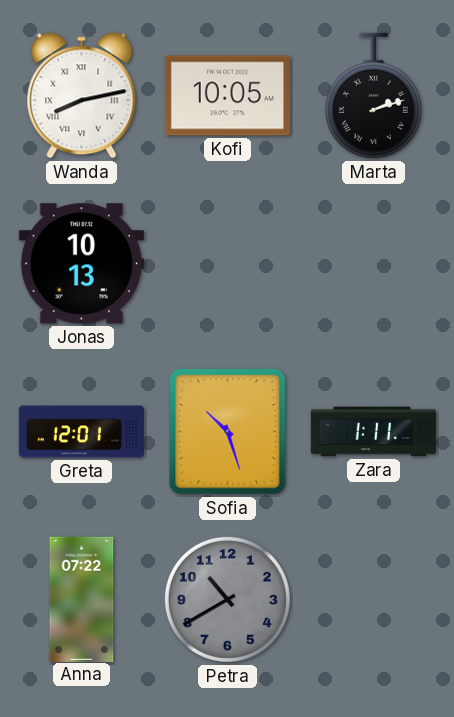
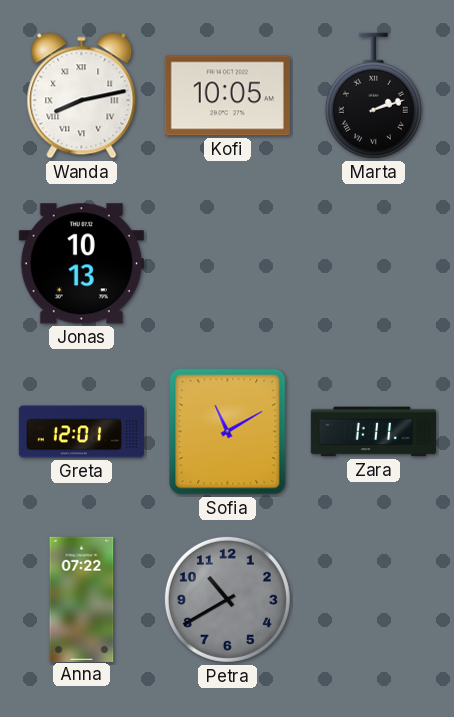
Sofia: 10:27 -> 11:10
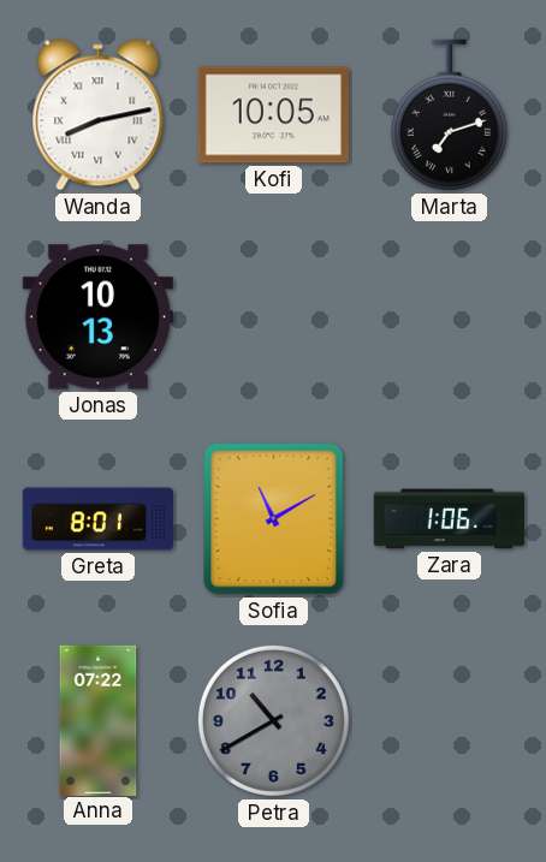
Marta: 2:12 -> 7:12
Greta: 12:01 -> 8:01
Zara: 1:11 -> 1:06
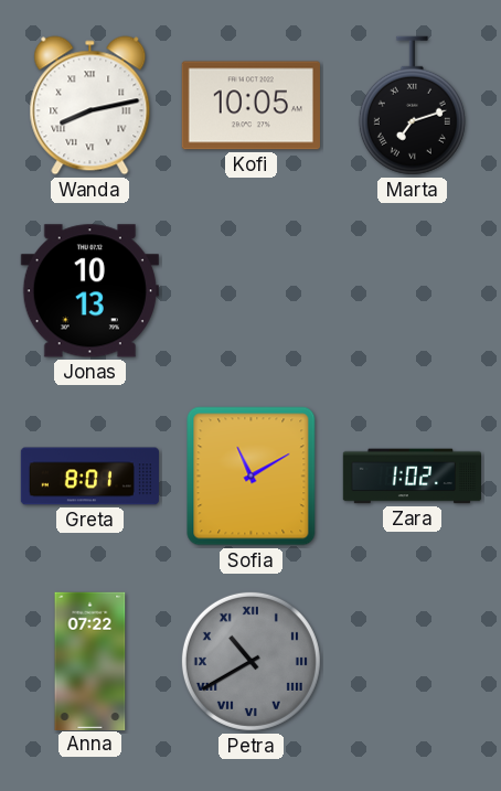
Zara: 1:06 -> 1:02
Petra numerals: Arabic -> Roman
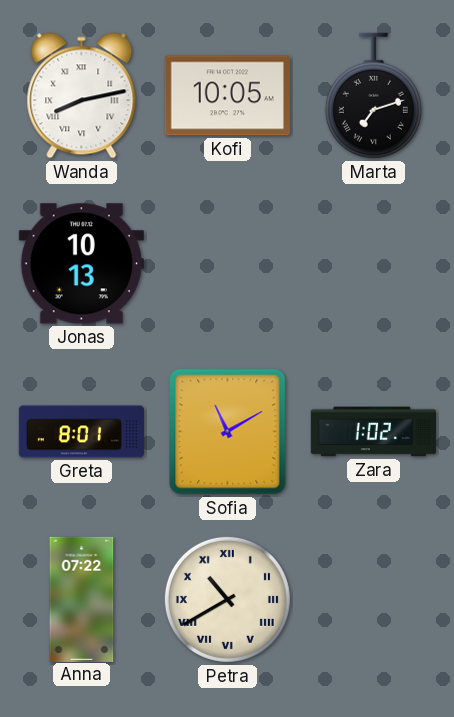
Petra dial: grey -> cream
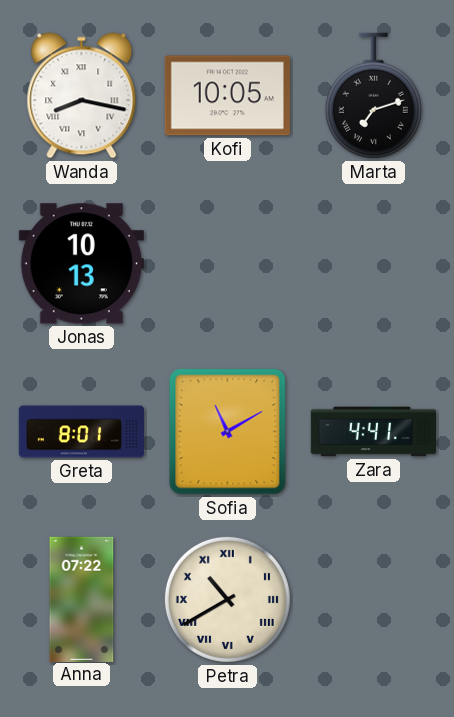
Wanda: 8:13 -> 8:17
Zara: 1:02 -> 4:41
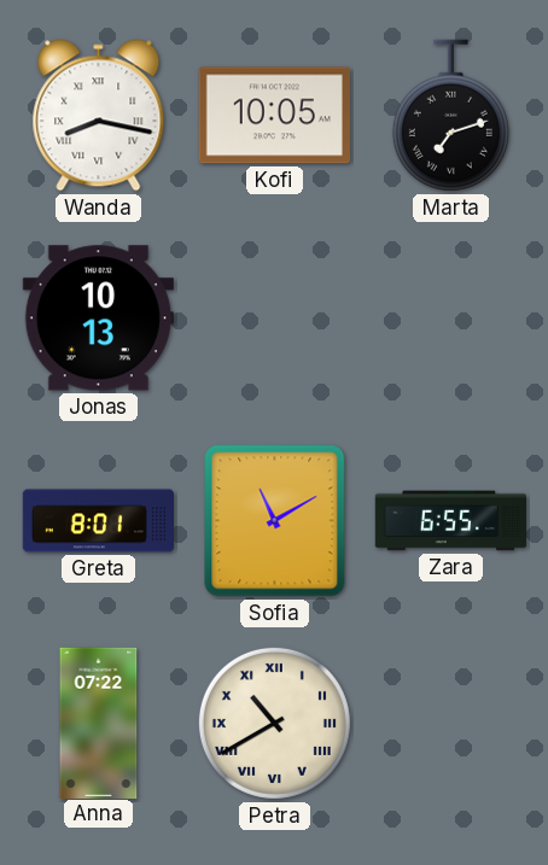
Zara: 4:41 -> 6:55
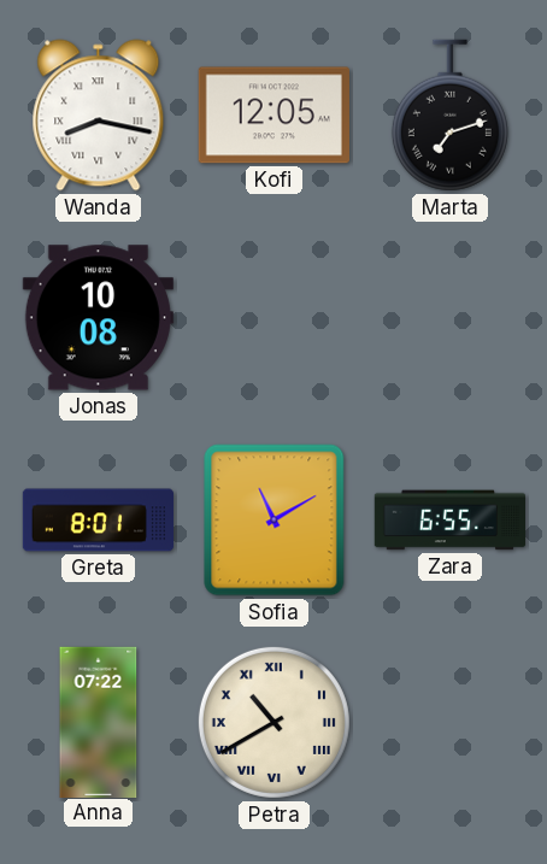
Kofi: 10:05 -> 12:05
Jonas: 10:13 -> 10:08
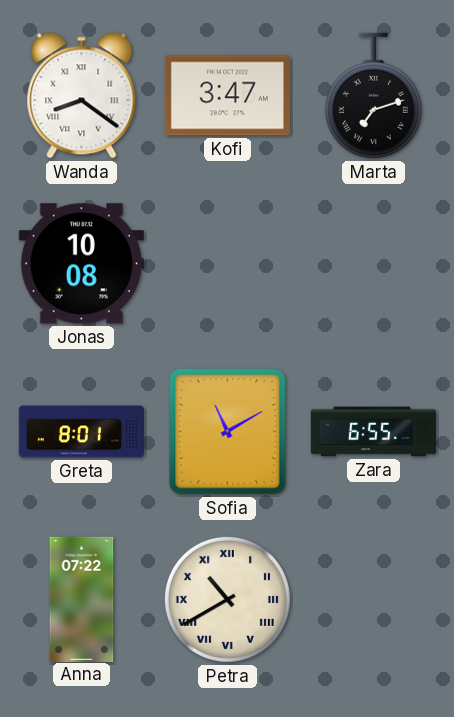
Wanda: 8:17 -> 8:21
Kofi: 12:05 -> 3:47
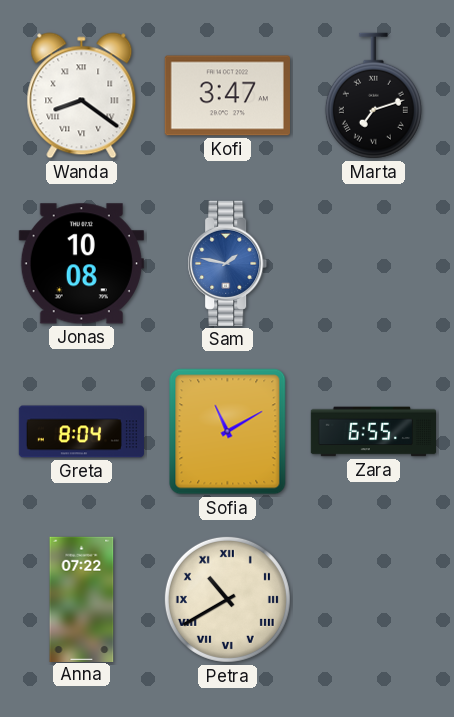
Sam: none -> 1:47
Greta: 8:01 -> 8:04
